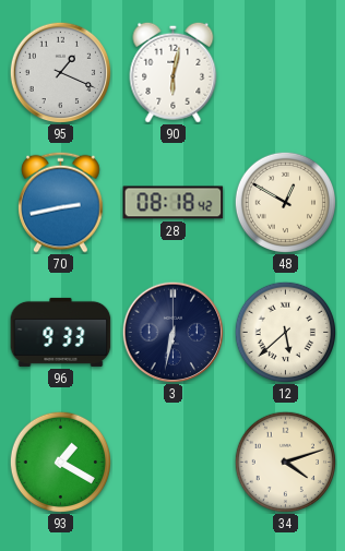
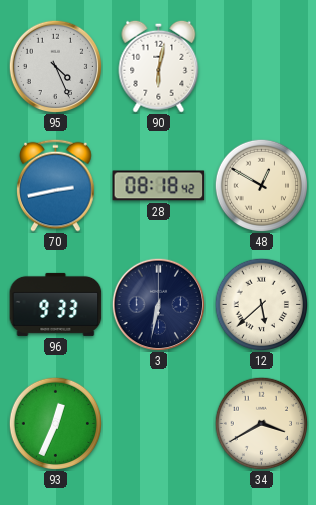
95: 1:19 -> 4:26
93: 1:20 -> 12:34
34: 4:12 -> 3:40
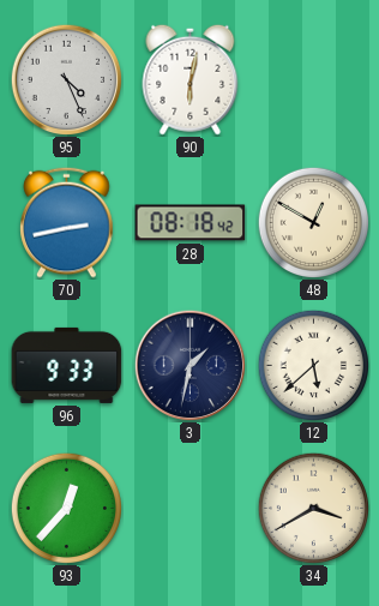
3: 6:32 -> 1:32
93: 12:34 -> 12:37
